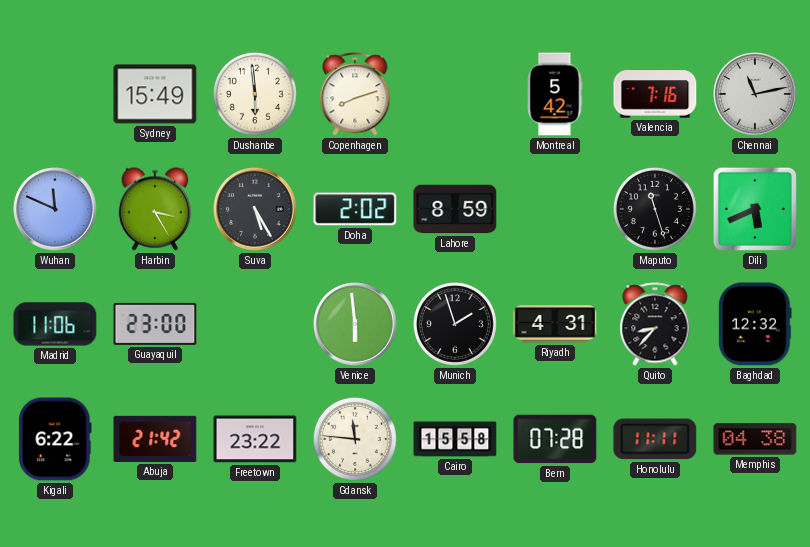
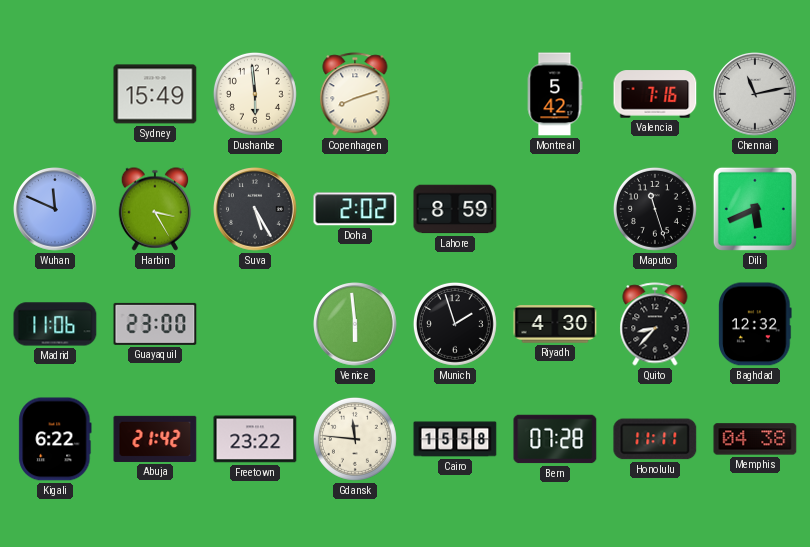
Riyadh: 4:31 -> 4:30
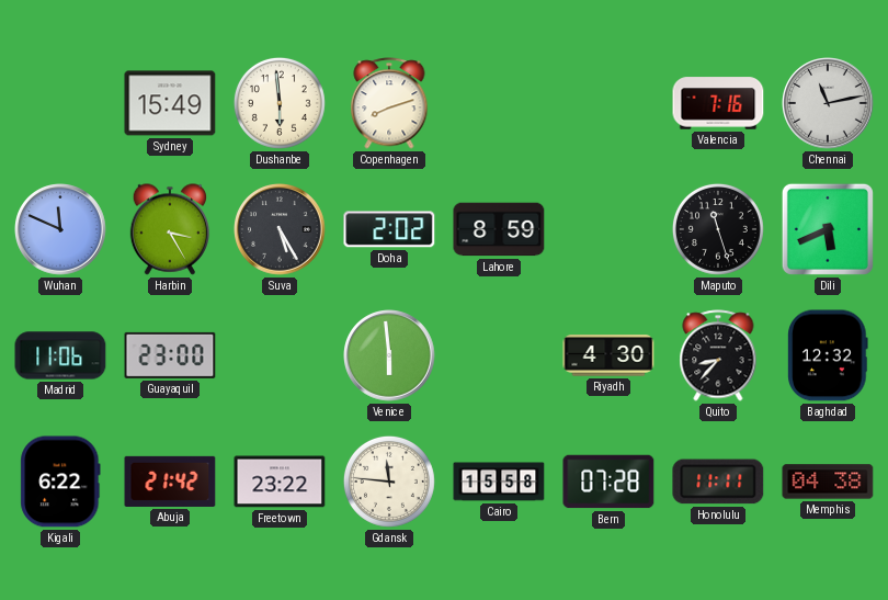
Montreal: 5:42 -> none
Munich: 1:57 -> none
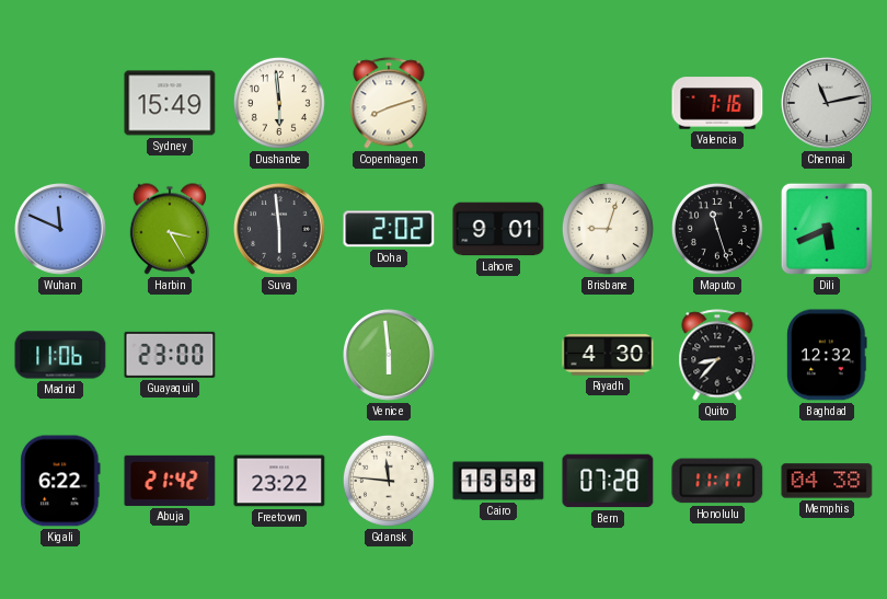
Suva: 5:25 -> 5:59
Lahore: 8:59 -> 9:01
Brisbane: none -> 9:03
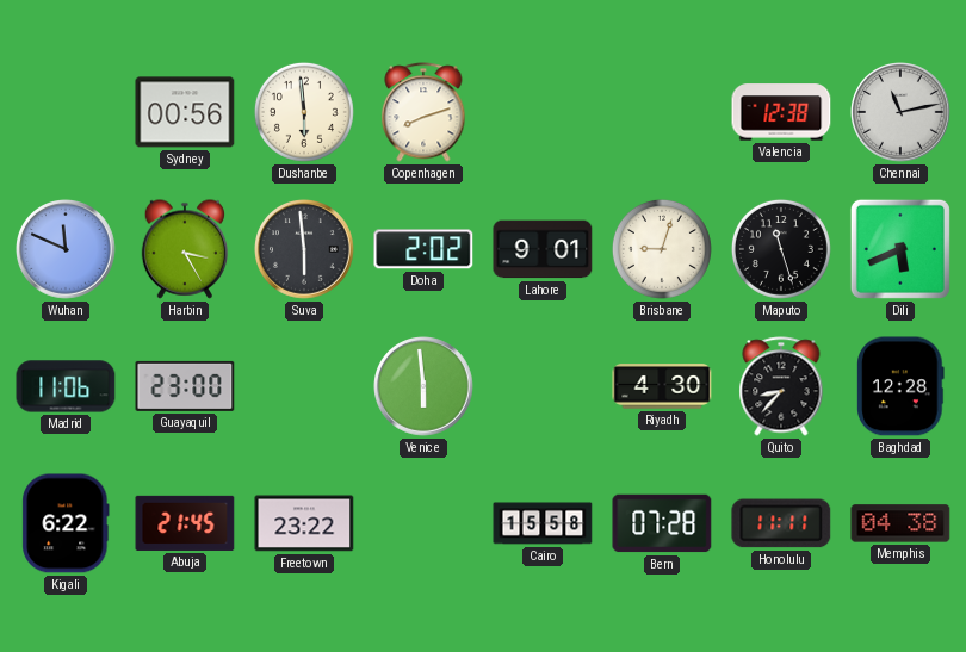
Sydney: 15:49 -> 00:56
Valencia: 7:16 -> 12:38
Baghdad: 12:32 -> 12:28
Abuja: 21:42 -> 21:45
Gdansk: 11:46 -> none
